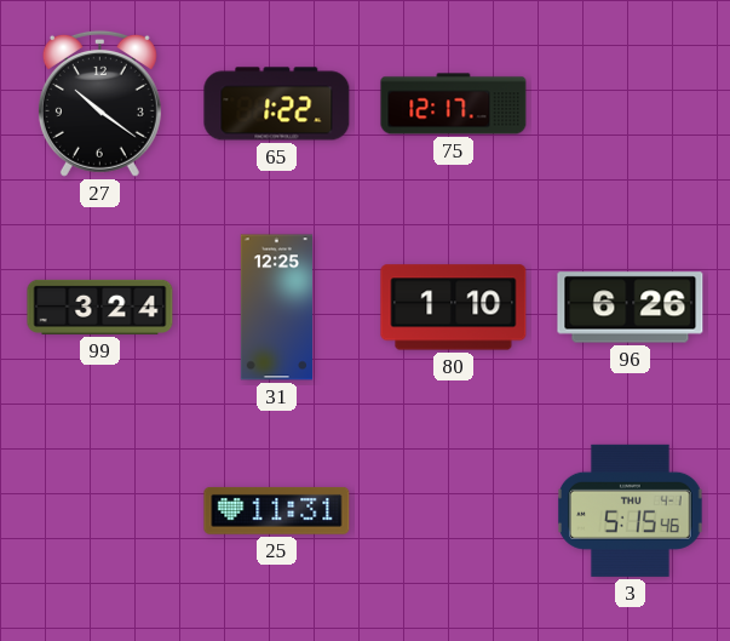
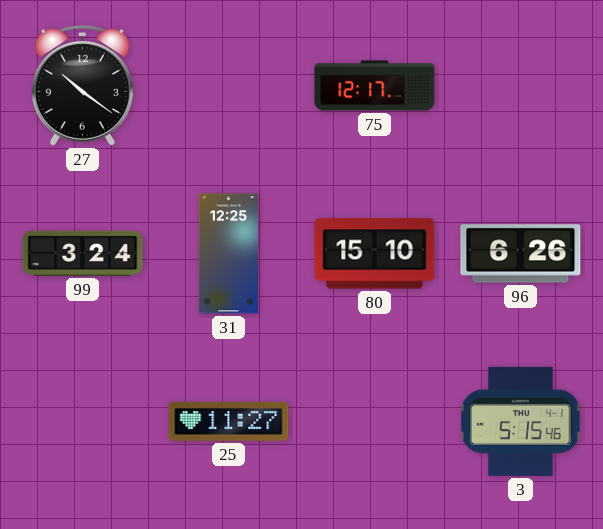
65: 1:22 -> none
80: 1:10 -> 15:10
25: 11:31 -> 11:27
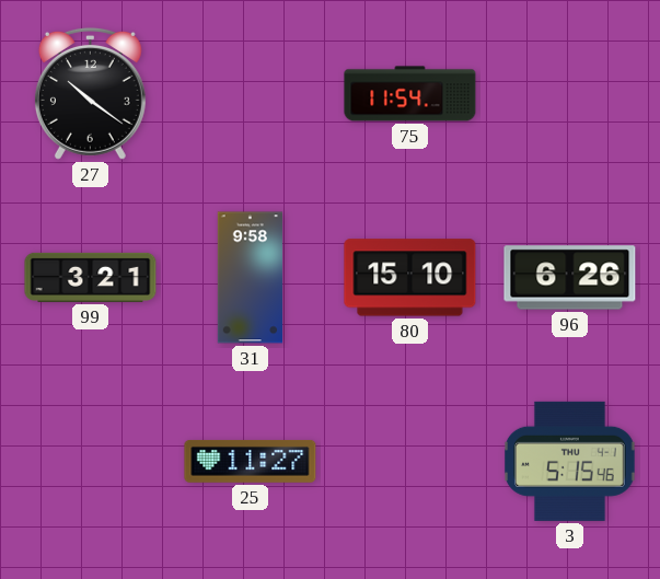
75: 12:17 -> 11:54
99: 3:24 -> 3:21
31: 12:25 -> 9:58
